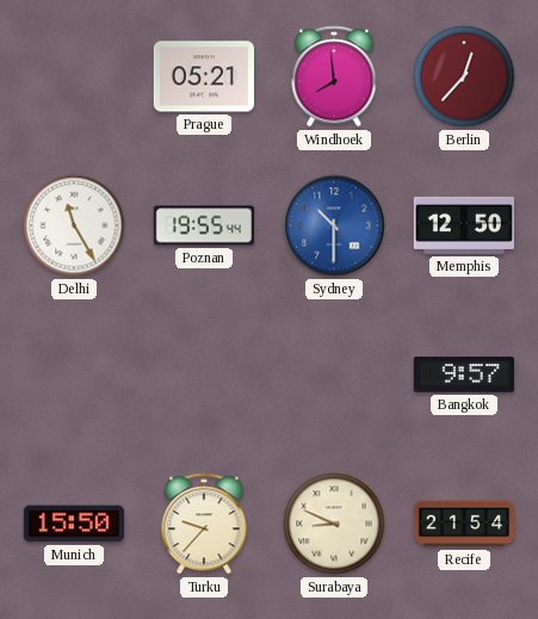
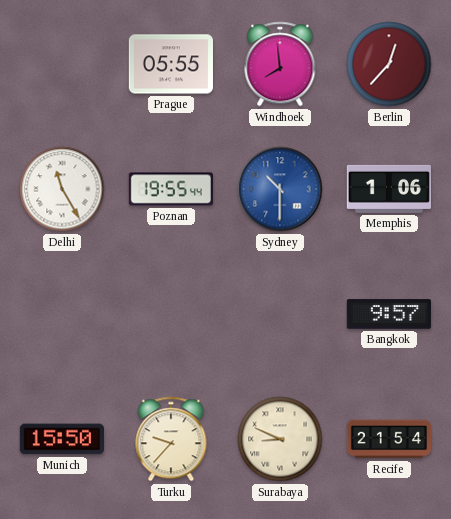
Prague: 05:21 -> 05:55
Memphis: 12:50 -> 1:06
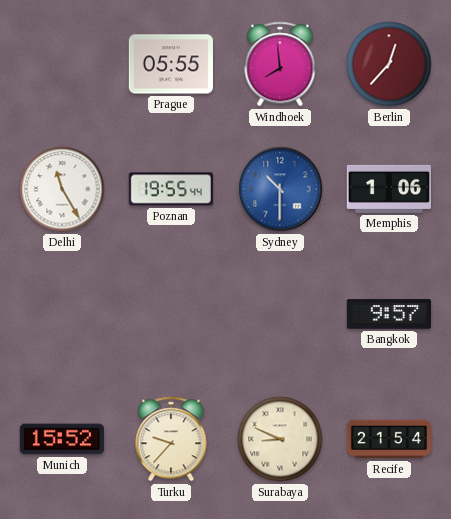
Munich: 15:50 -> 15:52
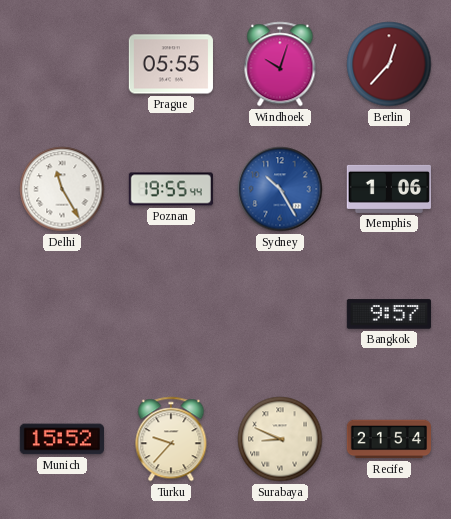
Windhoek: 7:59 -> 10:03
Sydney: 10:30 -> 10:25
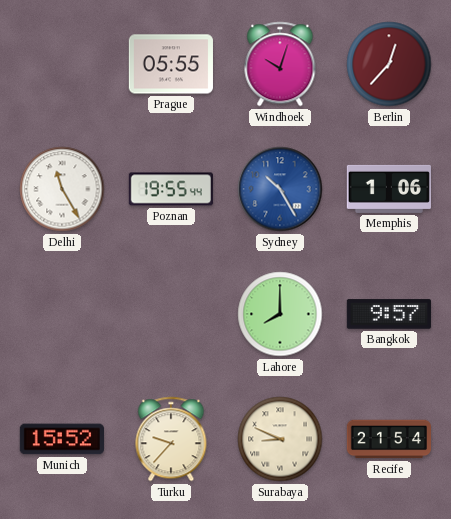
Lahore: none -> 8:00
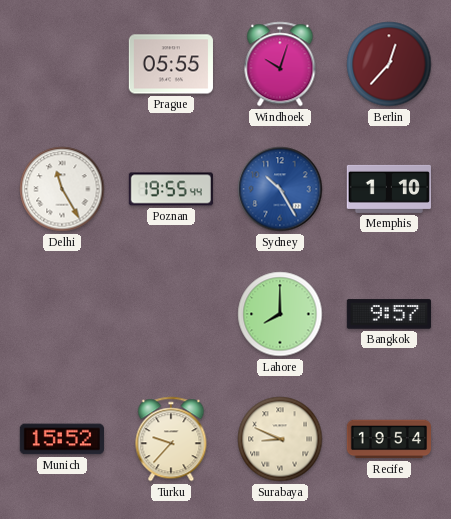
Memphis: 1:06 -> 1:10
Recife: 21:54 -> 19:54
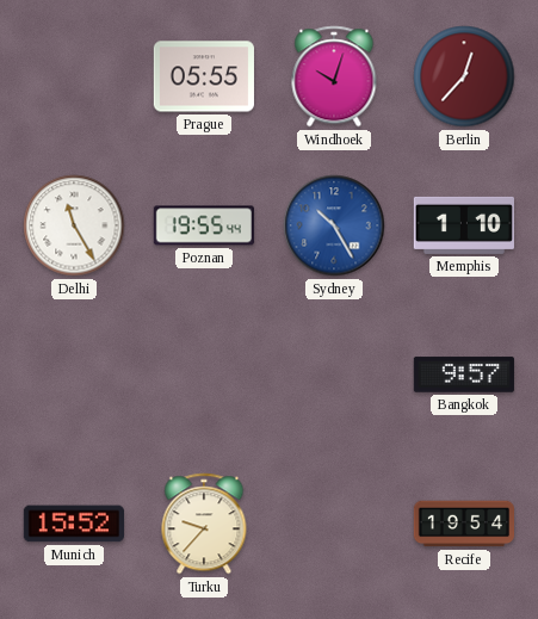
Lahore: 8:00 -> none
Surabaya: 8:49 -> none
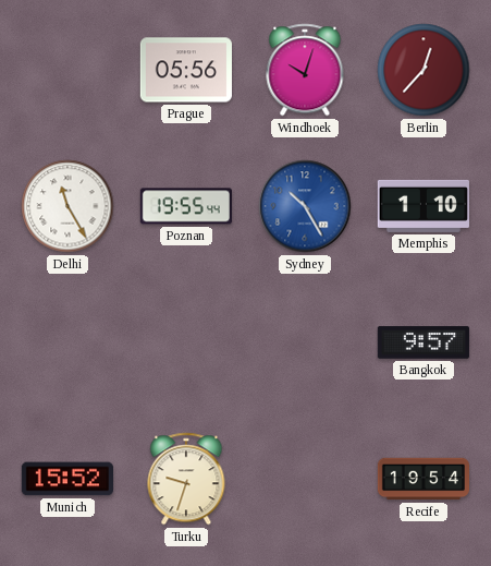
Prague: 05:55 -> 05:56
Turku: 9:37 -> 9:33
